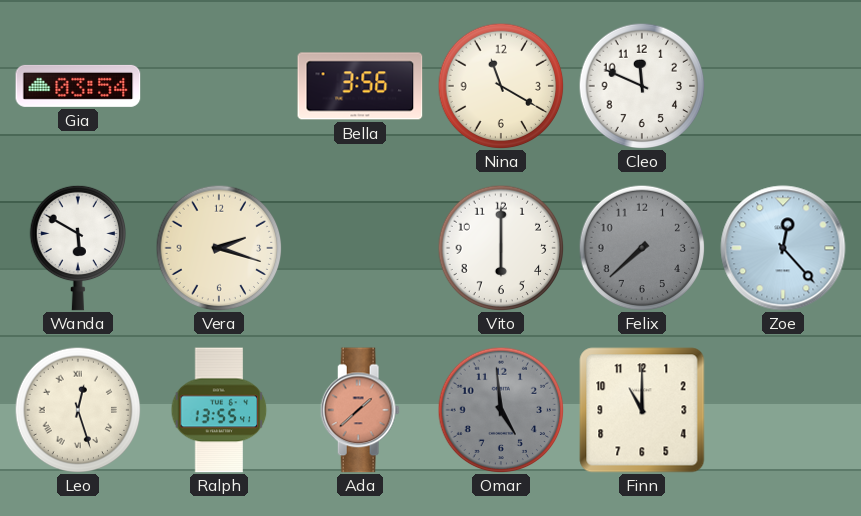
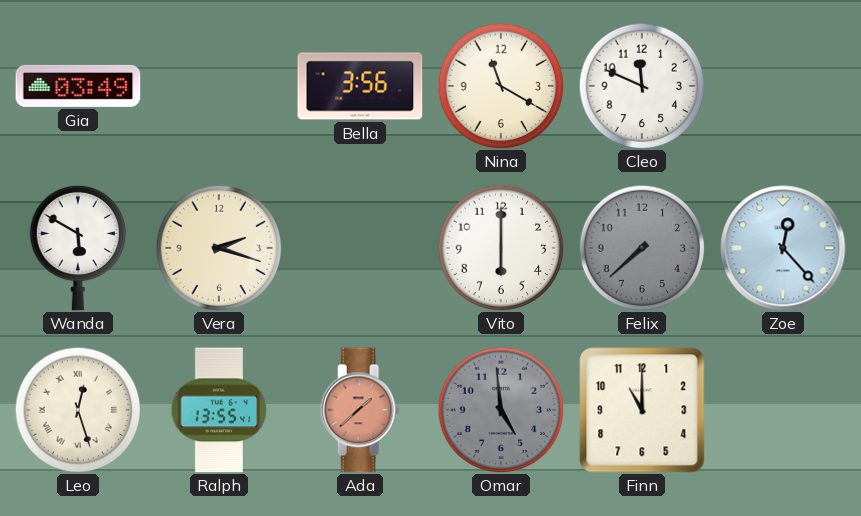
Gia: 03:54 -> 03:49
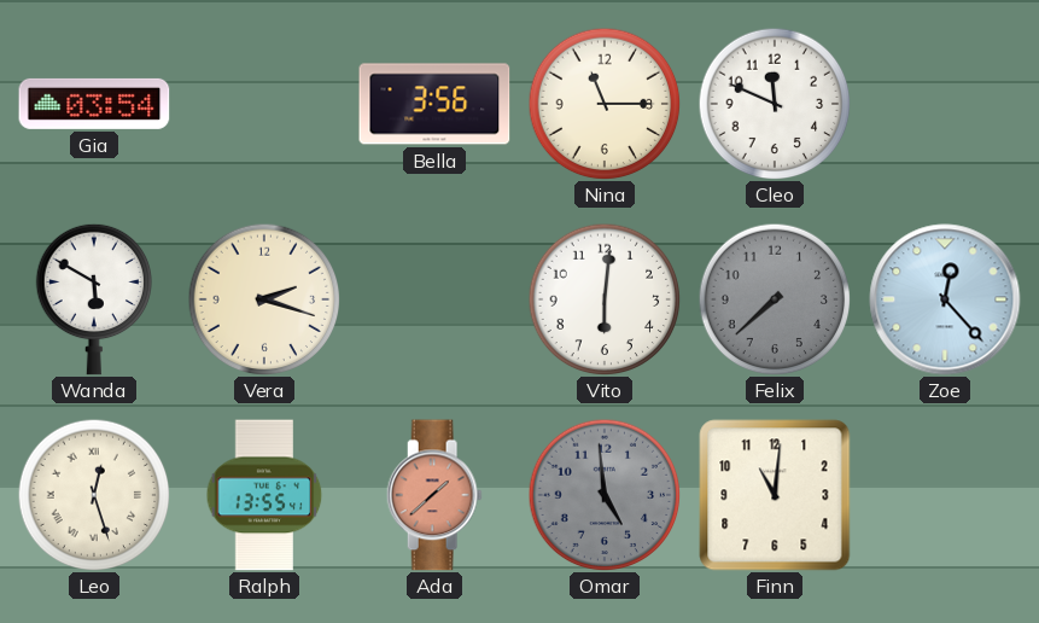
Gia: 03:49 -> 03:54
Nina: 11:20 -> 11:15
Vito: 6:00 -> 6:01
Finn: 11:00 -> 11:01
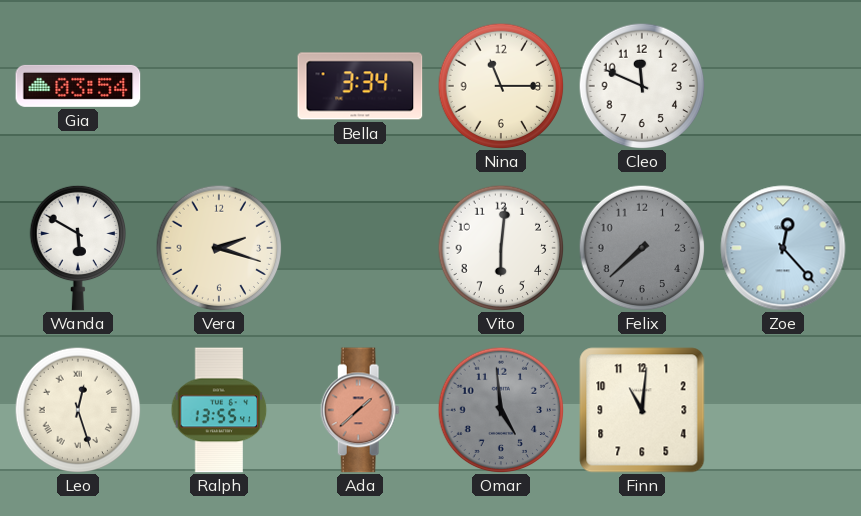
Bella: 3:56 -> 3:34
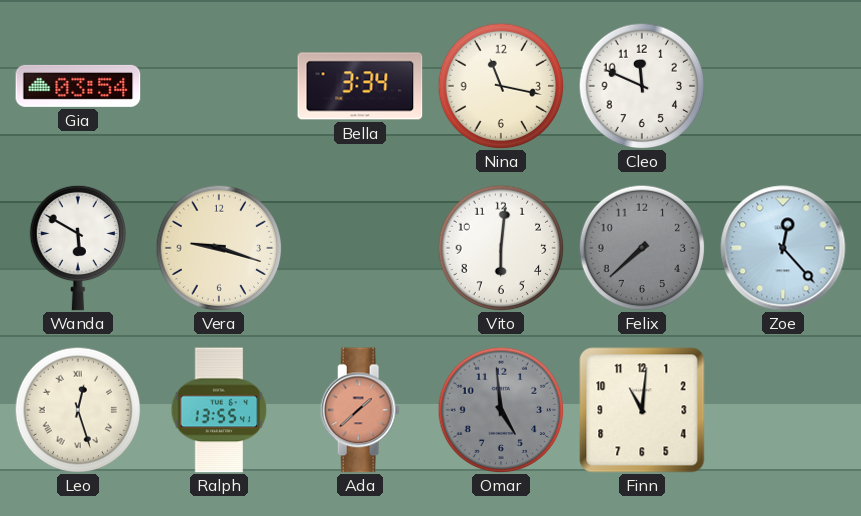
Nina: 11:15 -> 11:17
Vera: 2:18 -> 9:18
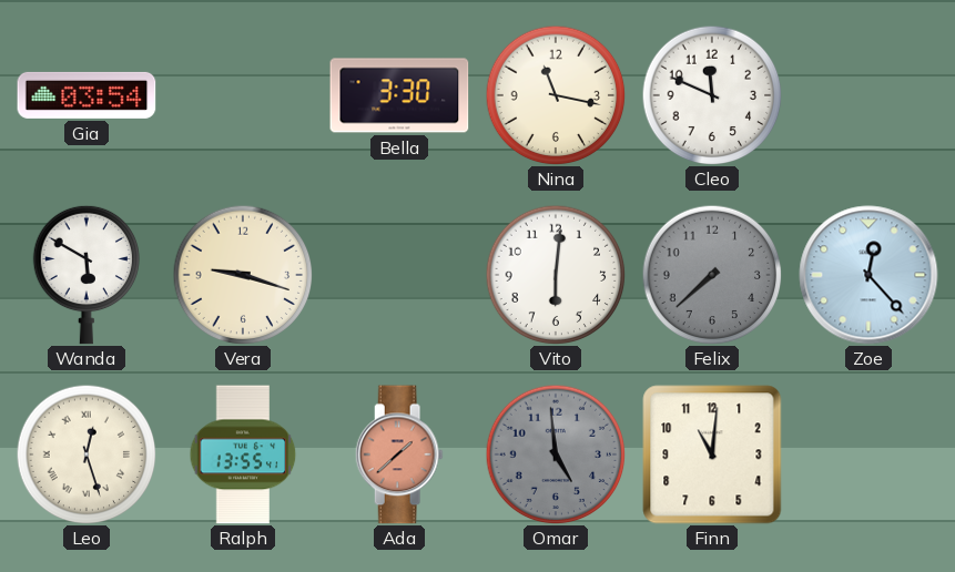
Bella: 3:34 -> 3:30
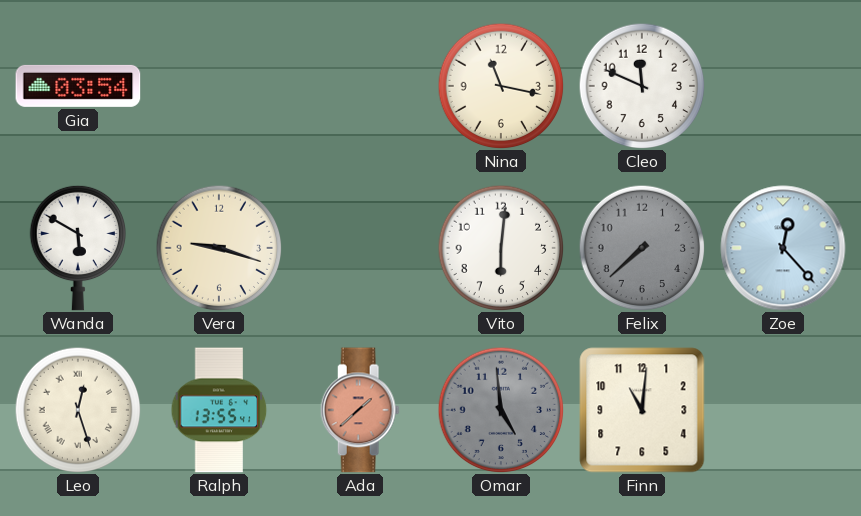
Bella: 3:30 -> none
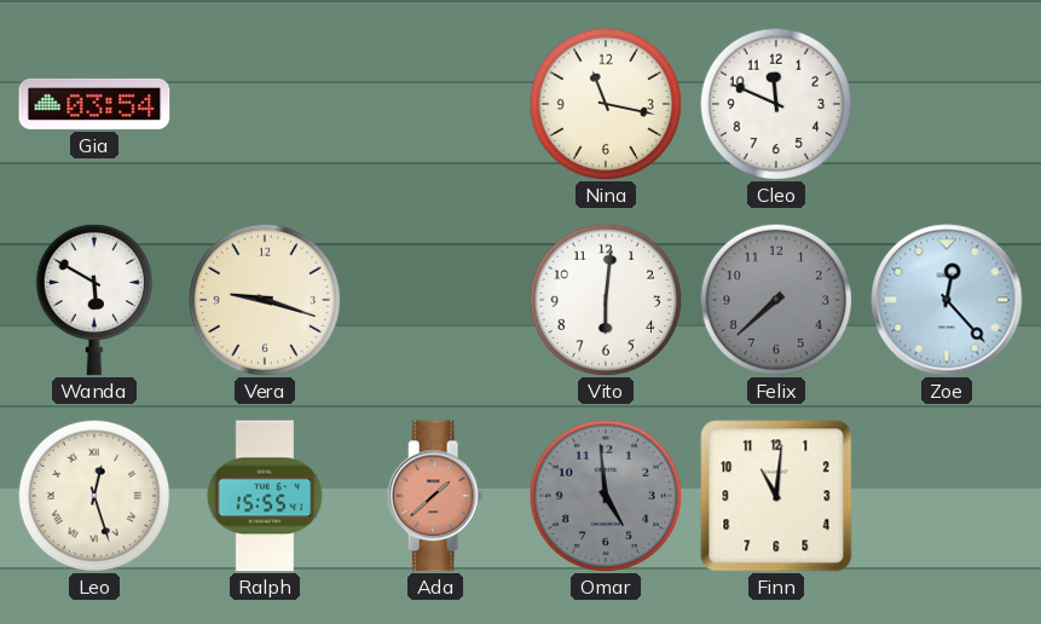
Ralph: 13:55 -> 15:55
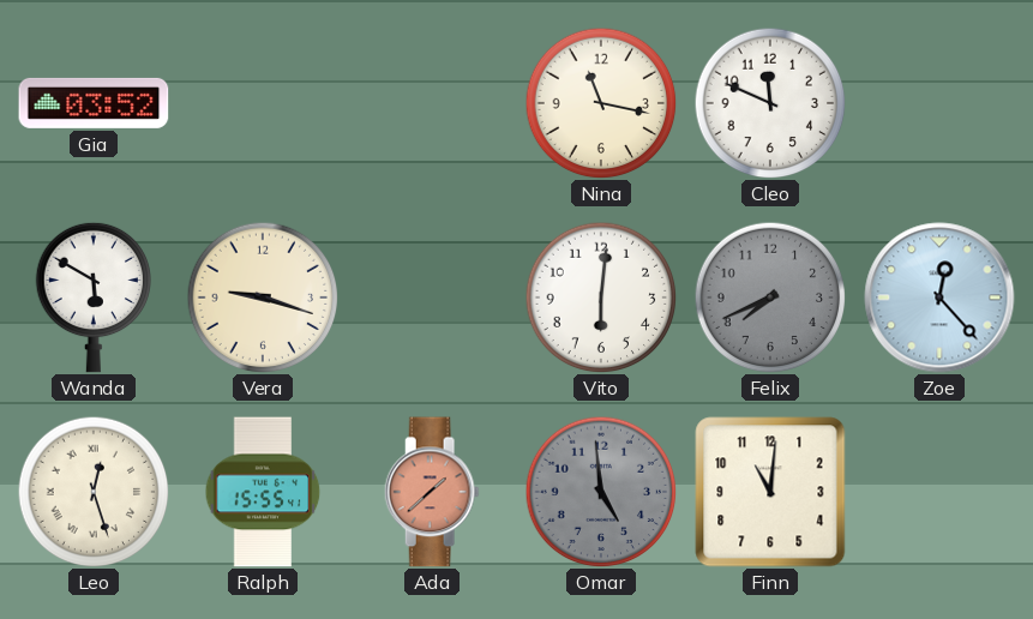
Gia: 03:54 -> 03:52
Felix: 7:38 -> 7:41
